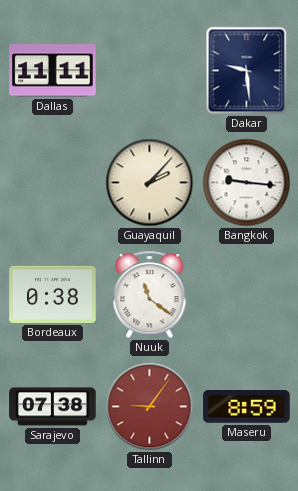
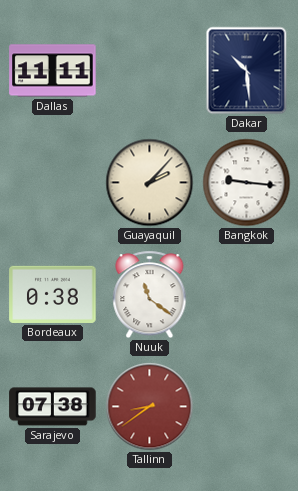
Dakar: 9:29 -> 10:29
Tallinn: 9:06 -> 8:39
Maseru: 8:59 -> none
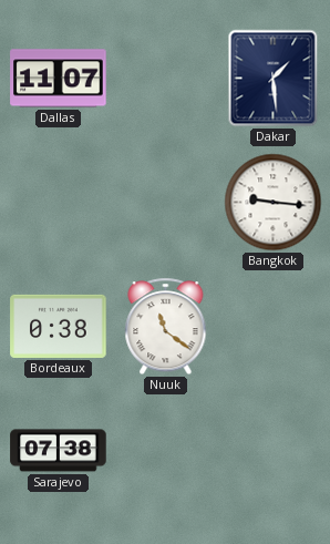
Dallas: 11:11 -> 11:07
Dakar: 10:29 -> 1:29
Guayaquil: 2:07 -> none
Tallinn: 8:39 -> none
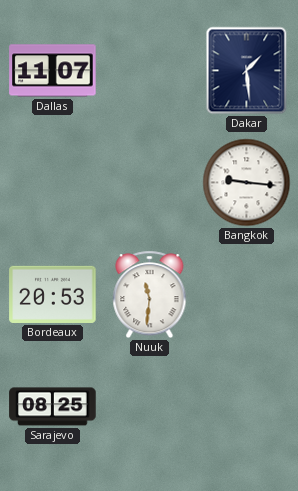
Bordeaux: 0:38 -> 20:53
Nuuk: 11:21 -> 11:31
Sarajevo: 07:38 -> 08:25
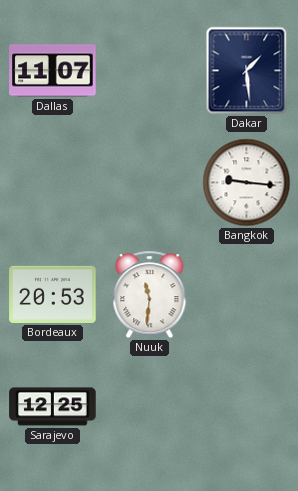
Sarajevo: 08:25 -> 12:25
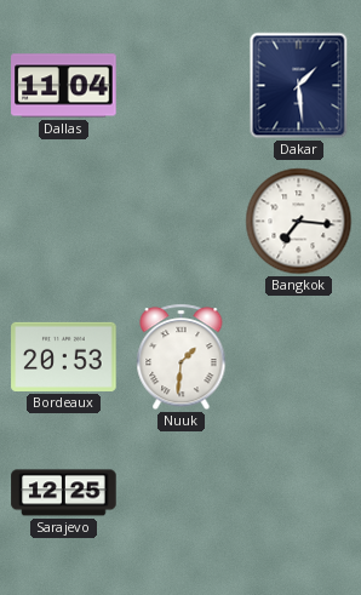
Dallas: 11:07 -> 11:04
Bangkok: 9:16 -> 7:16
Nuuk: 11:31 -> 1:31
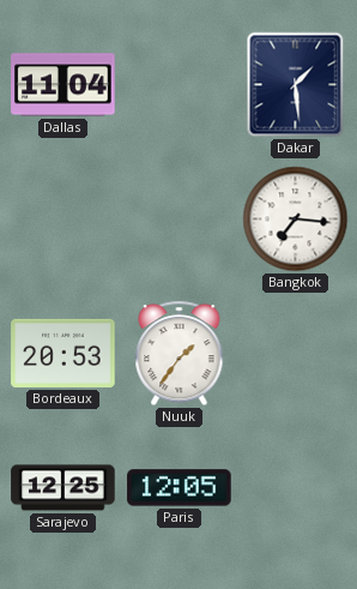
Nuuk: 1:31 -> 1:36
Paris: none -> 12:05
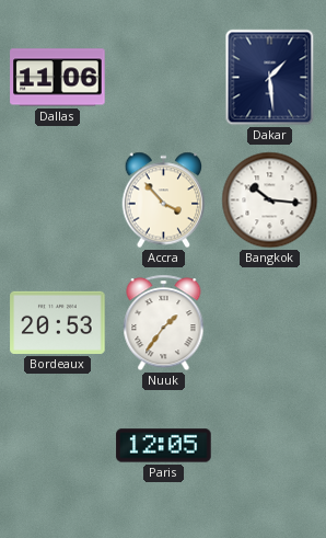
Dallas: 11:04 -> 11:06
Accra: none -> 3:53
Bangkok: 7:16 -> 10:16
Sarajevo: 12:25 -> none
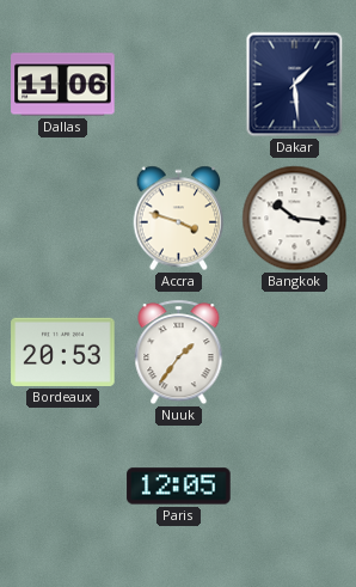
Accra: 3:53 -> 3:48
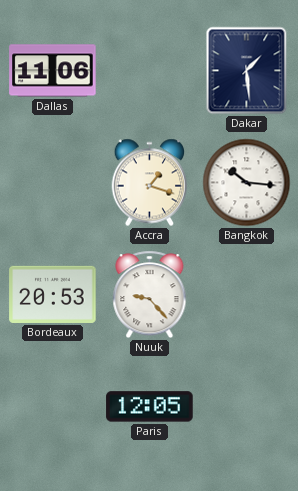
Accra: 3:48 -> 1:18
Nuuk: 1:36 -> 9:23
